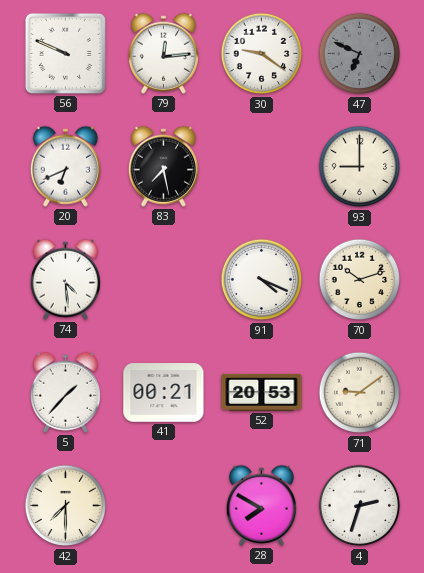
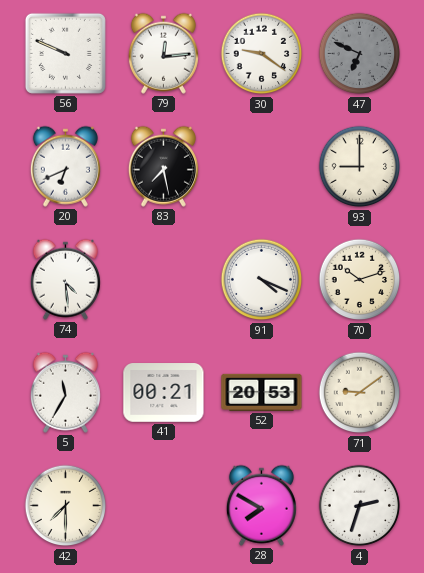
5: 1:37 -> 11:35
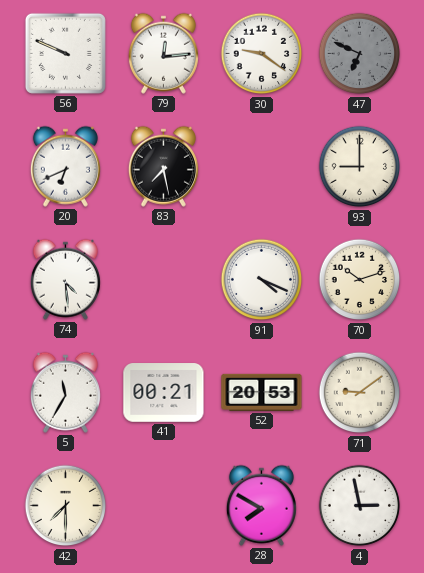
4: 2:33 -> 2:58
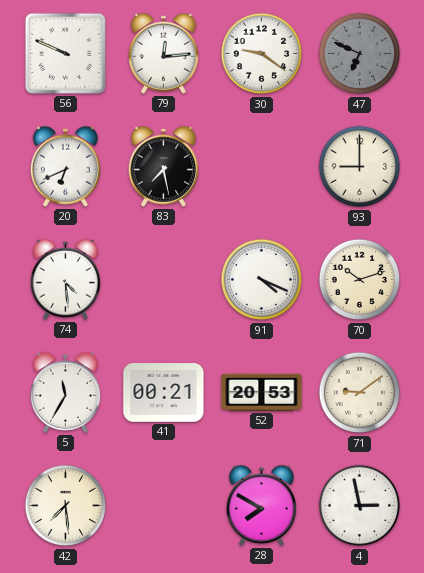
42: 7:30 -> 7:29
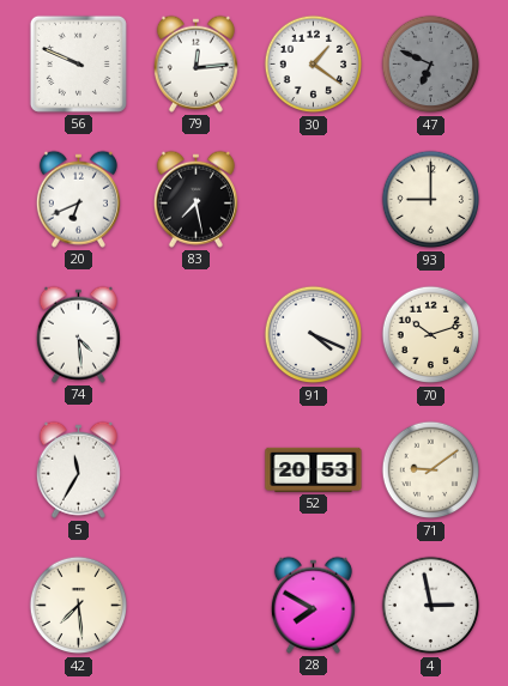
30: 9:21 -> 1:21
41: 00:21 -> none
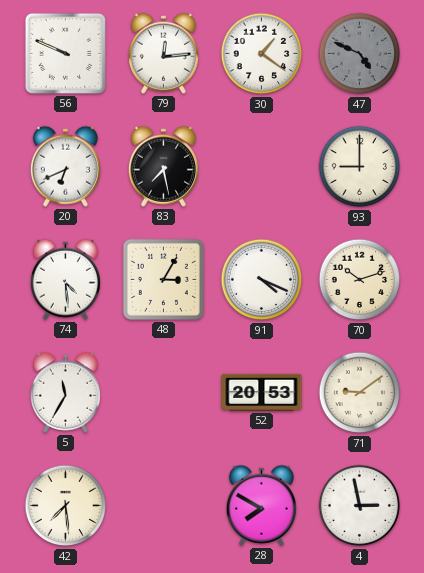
47: 6:49 -> 4:49
48: none -> 3:05
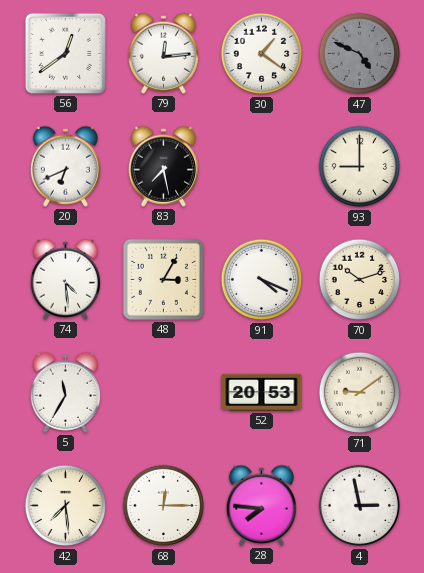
56: 9:49 -> 12:39
68: none -> 12:15
28: 7:50 -> 7:46
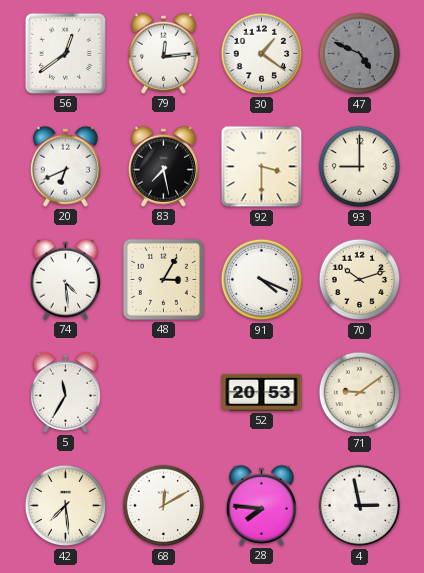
92: none -> 3:30
68: 12:15 -> 12:10
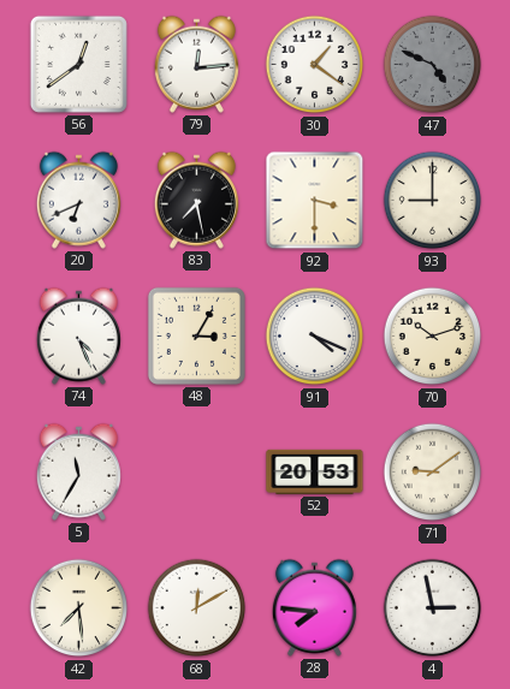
74: 4:29 -> 4:26
